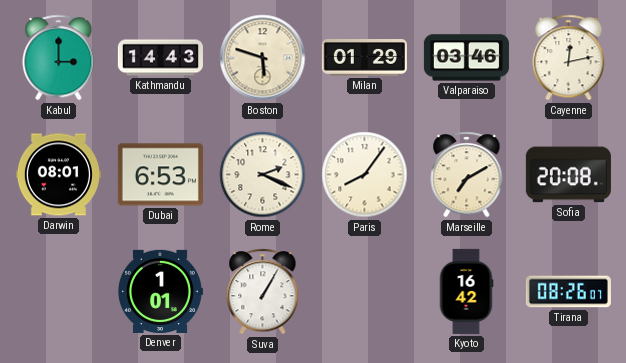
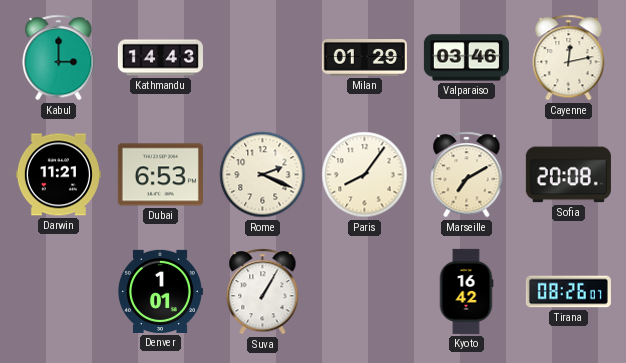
Boston: 5:48 -> none
Darwin: 08:01 -> 11:21
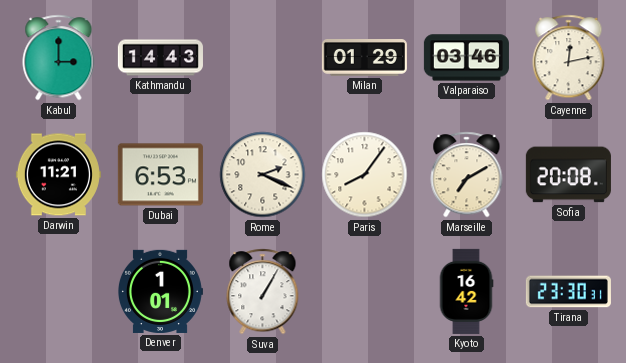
Tirana: 08:26 -> 23:30
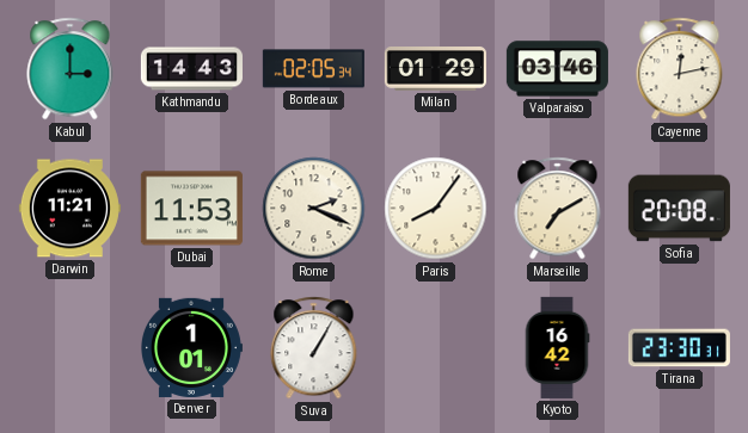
Bordeaux: none -> 02:05
Dubai: 6:53 -> 11:53
